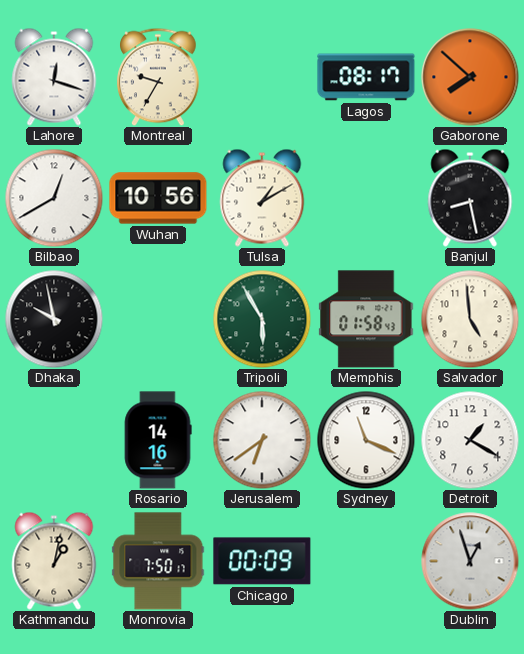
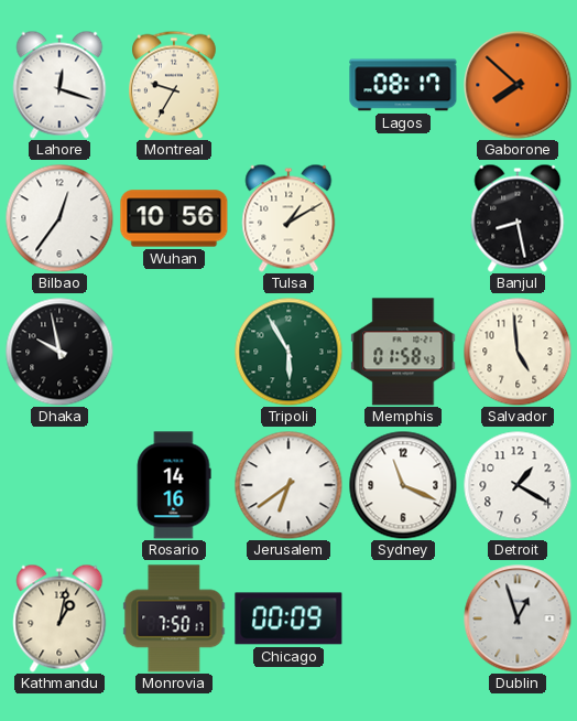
Bilbao: 12:40 -> 12:36
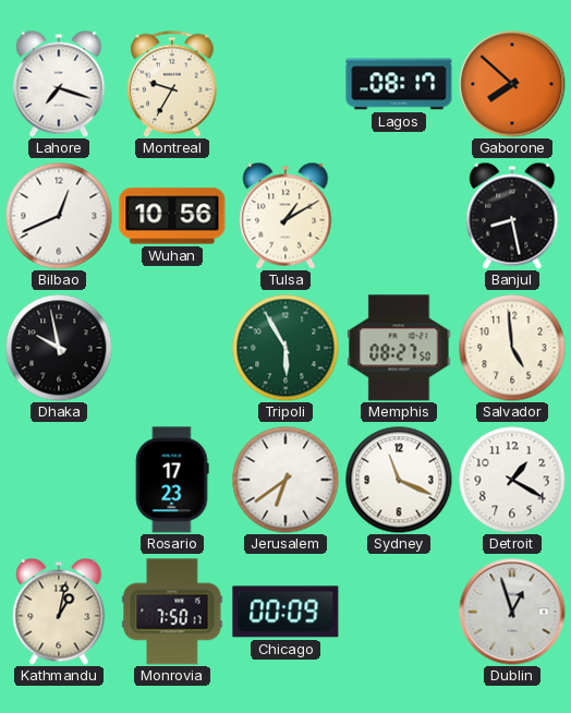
Lahore: 12:18 -> 7:18
Bilbao: 12:36 -> 12:41
Memphis: 01:58 -> 08:27
Rosario: 14:16 -> 17:23
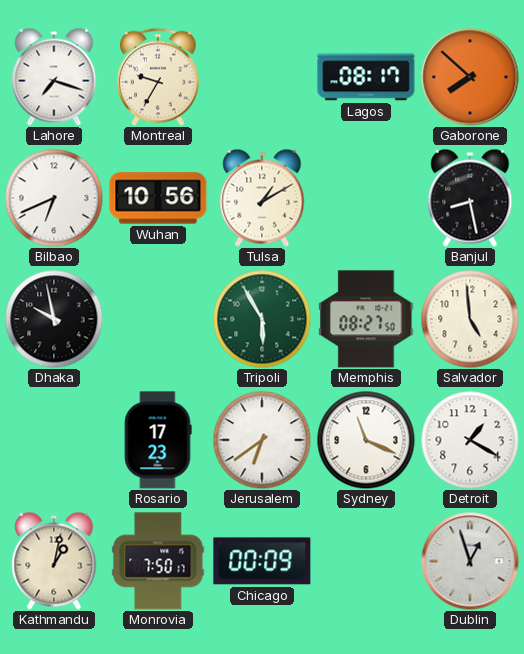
Bilbao: 12:41 -> 6:41
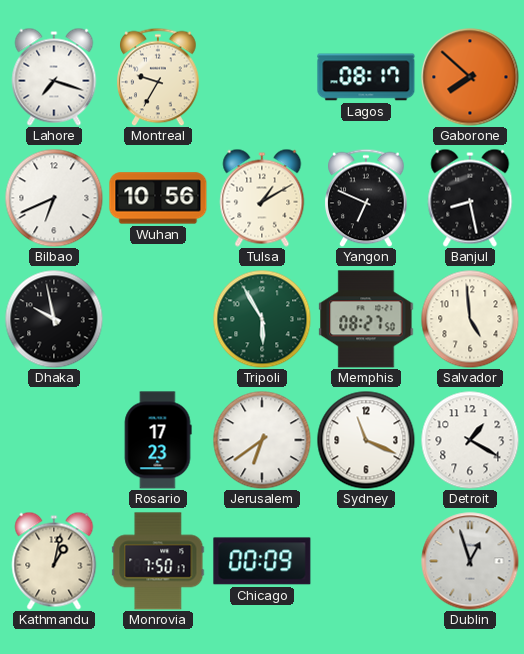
Yangon: none -> 6:49
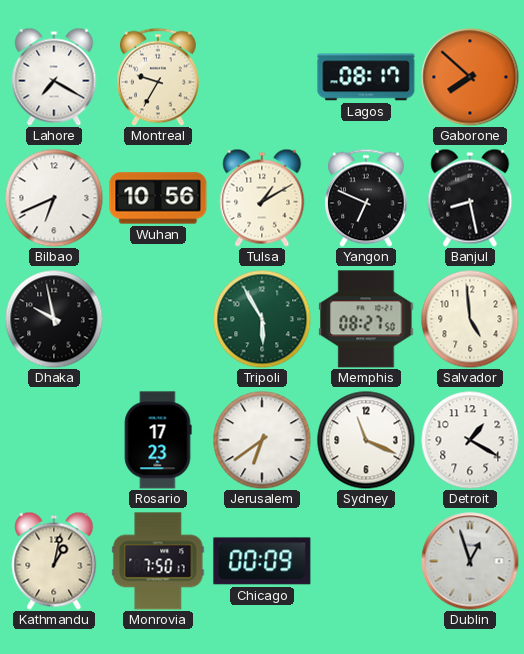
Lahore: 7:18 -> 7:20
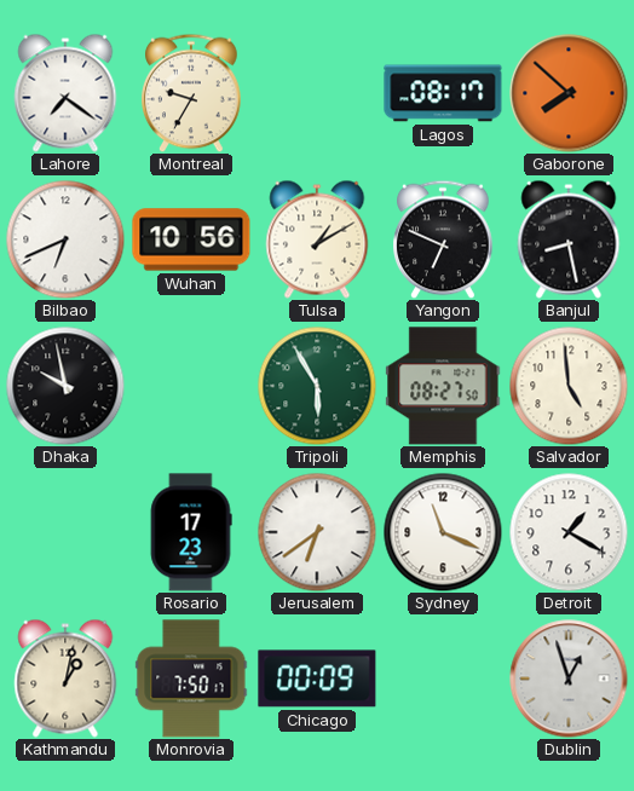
Lahore: 7:20 -> 7:21
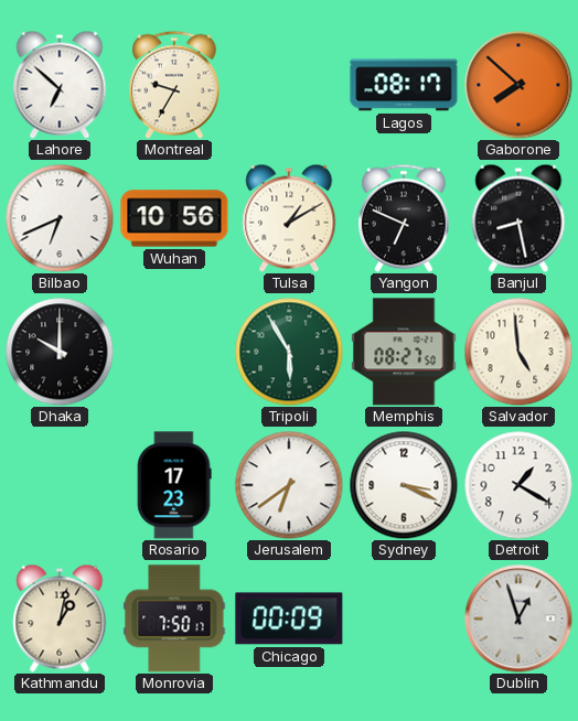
Lahore: 7:21 -> 6:52
Dhaka: 9:58 -> 10:00
Sydney: 11:19 -> 3:19
